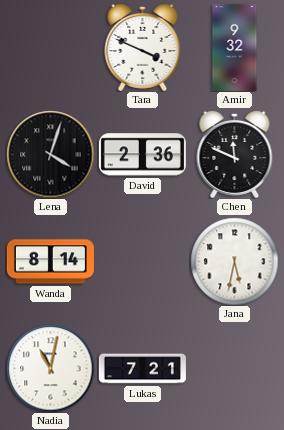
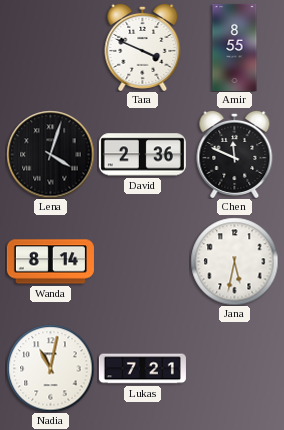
Amir: 9:32 -> 8:55
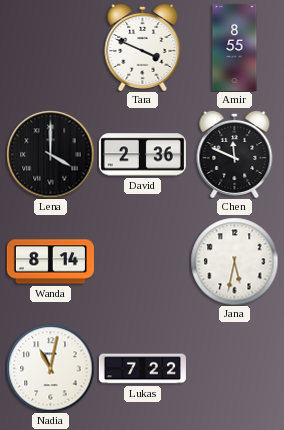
Lena: 4:03 -> 4:00
Lukas: 7:21 -> 7:22
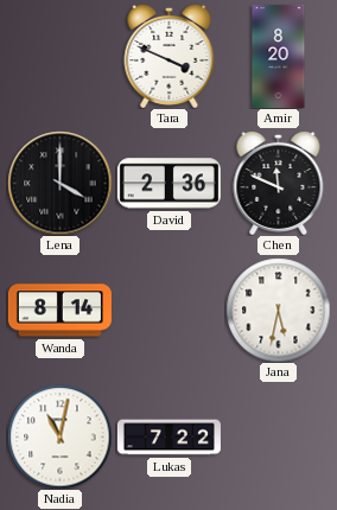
Amir: 8:55 -> 8:20
